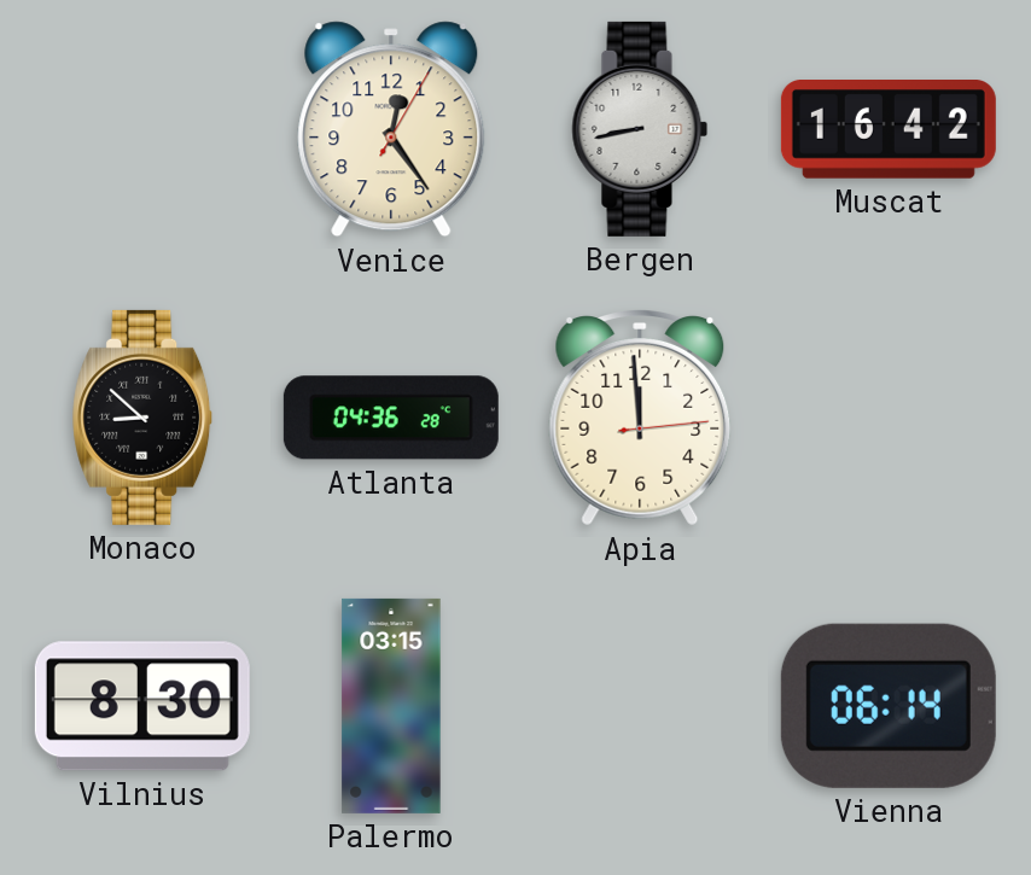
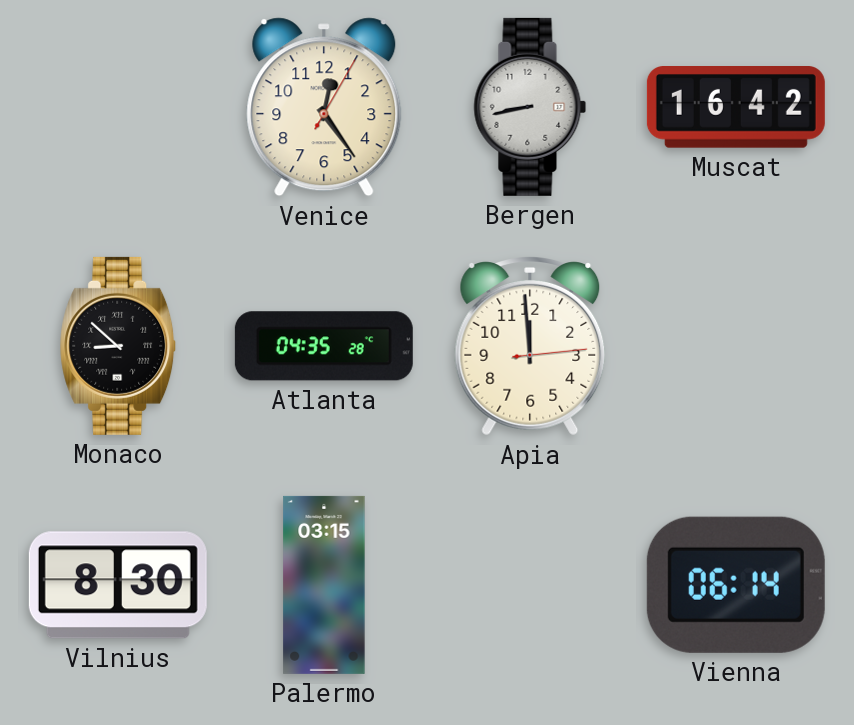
Atlanta: 04:36 -> 04:35
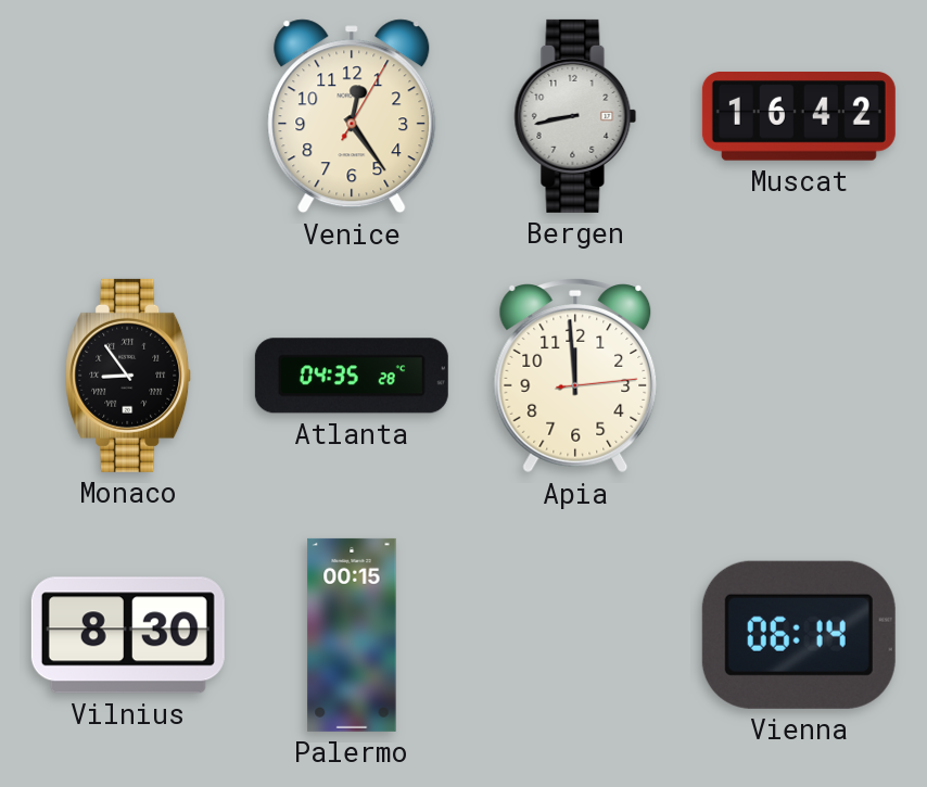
Monaco: 8:52 -> 8:54
Palermo: 03:15 -> 00:15
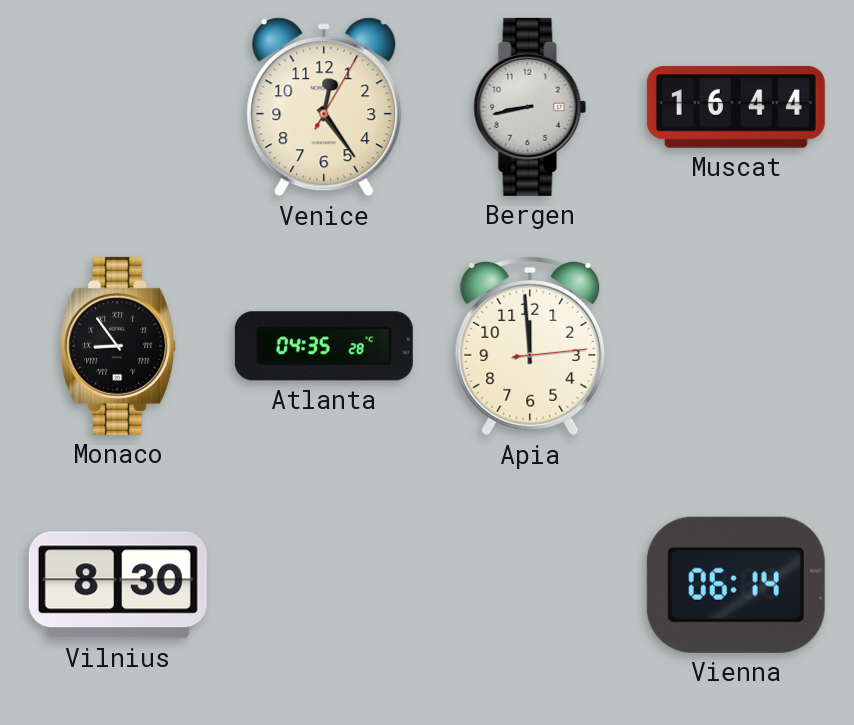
Muscat: 16:42 -> 16:44
Palermo: 00:15 -> none
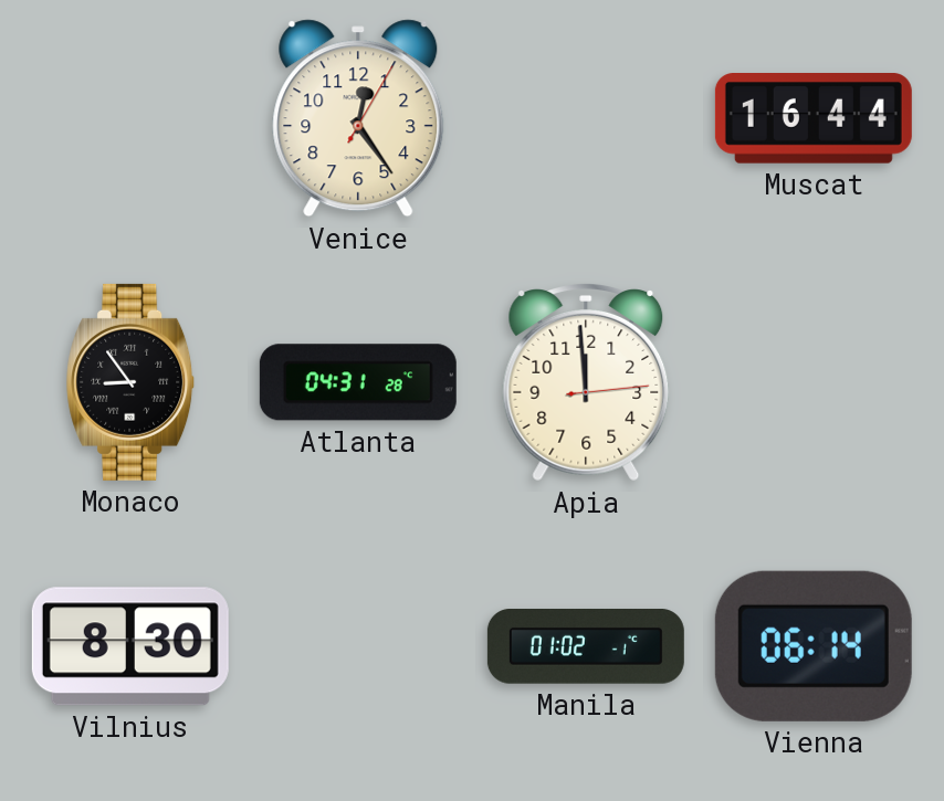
Bergen: 8:43 -> none
Atlanta: 04:35 -> 04:31
Manila: none -> 01:02
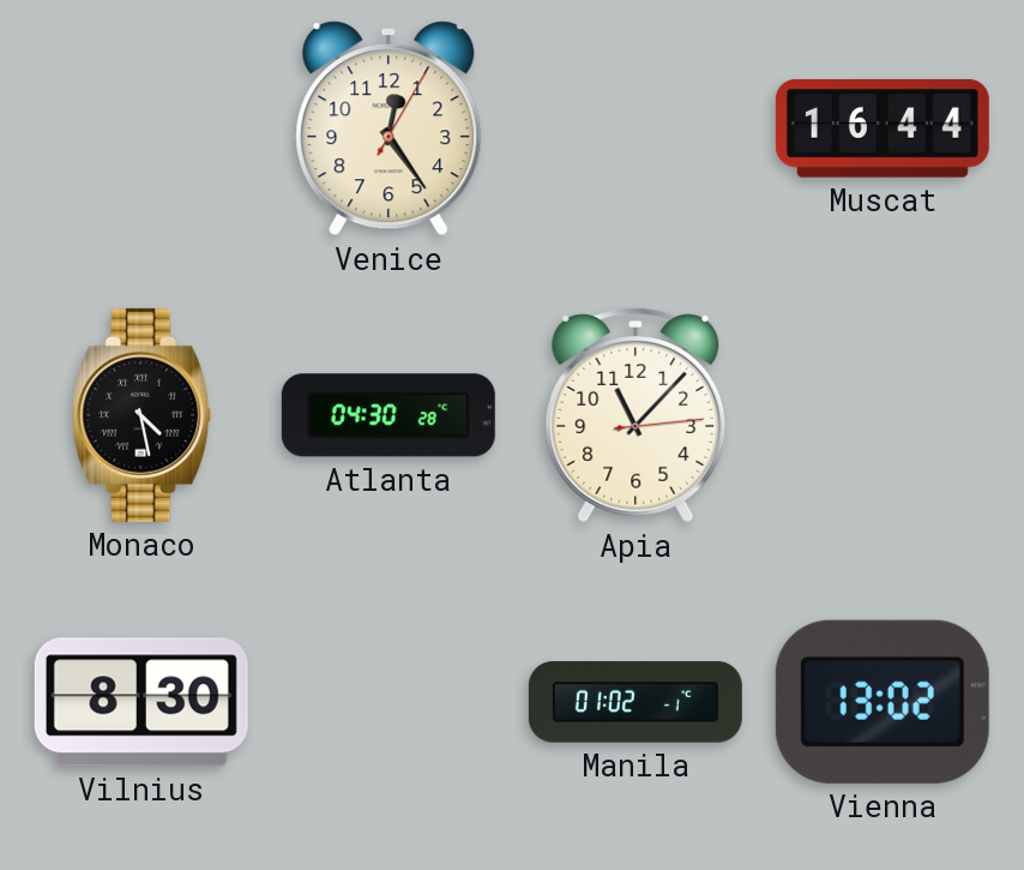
Monaco: 8:54 -> 4:28
Atlanta: 04:31 -> 04:30
Apia: 11:59 -> 11:07
Vienna: 06:14 -> 13:02
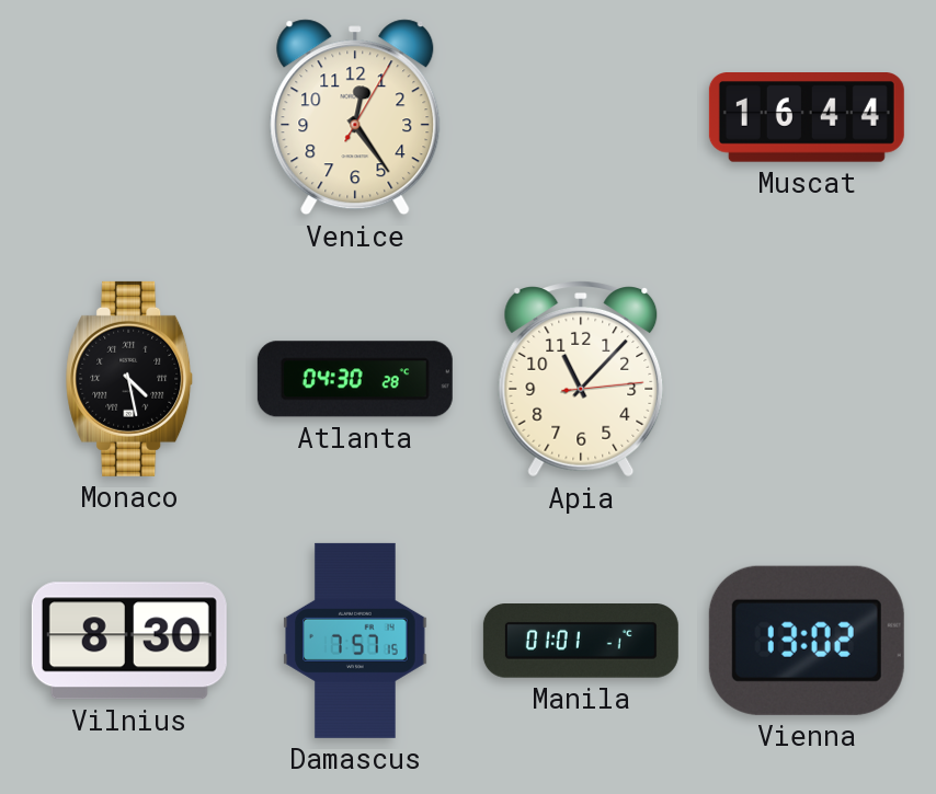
Damascus: none -> 7:57
Manila: 01:02 -> 01:01
